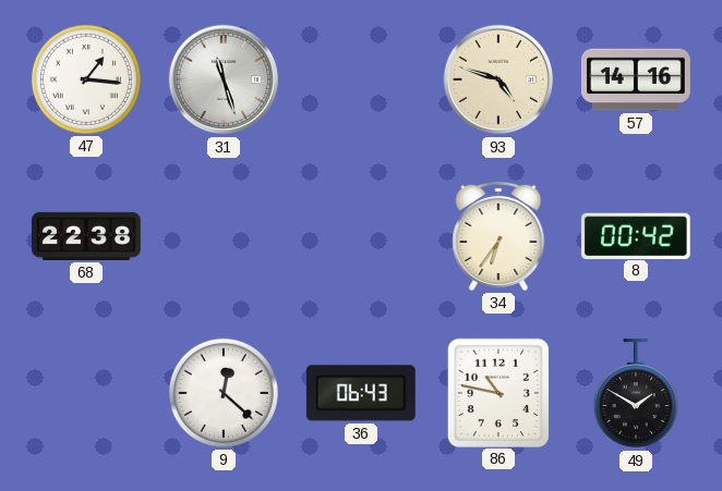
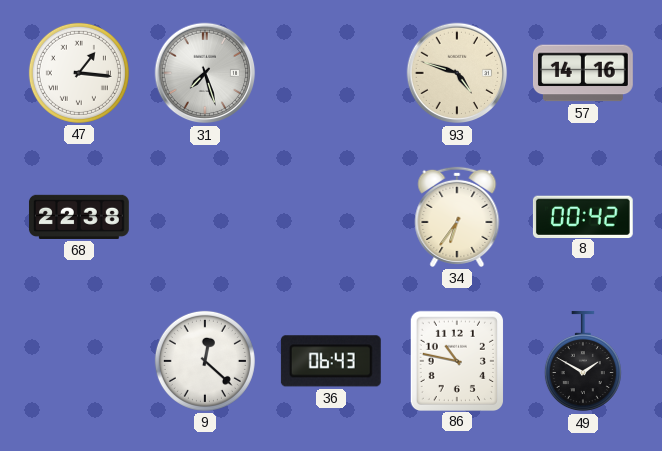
31: 11:27 -> 7:27
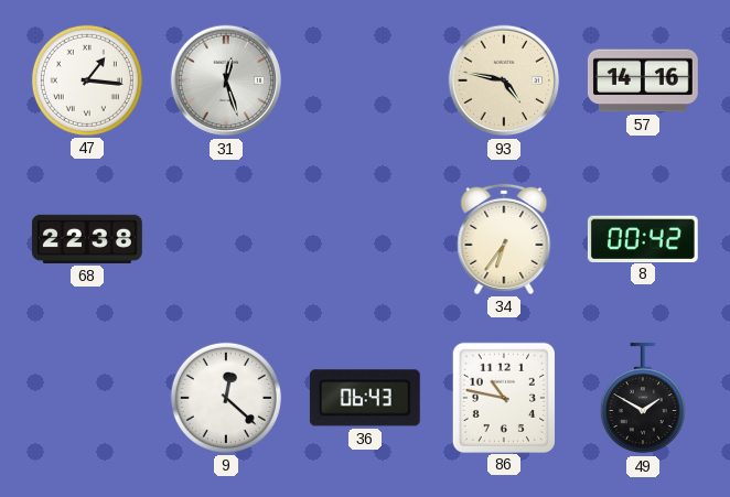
31: 7:27 -> 12:27
93: 4:48 -> 4:47
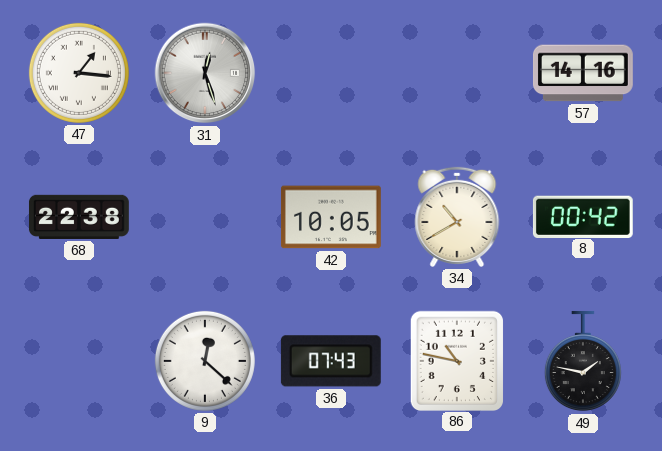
93: 4:47 -> none
42: none -> 10:05
34: 6:36 -> 10:40
36: 06:43 -> 07:43
49: 1:50 -> 1:47
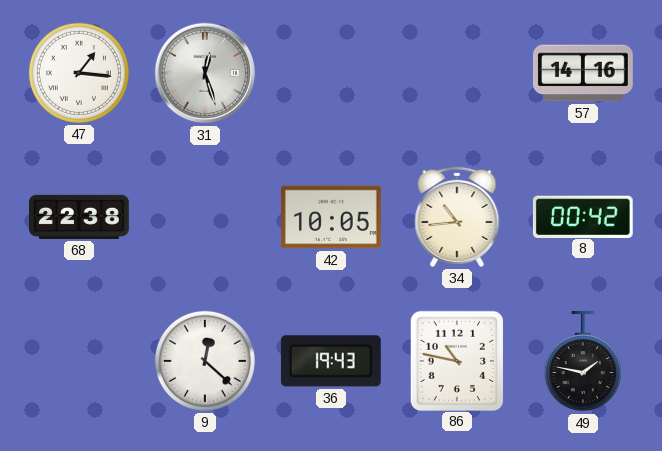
34: 10:40 -> 10:44
36: 07:43 -> 19:43
